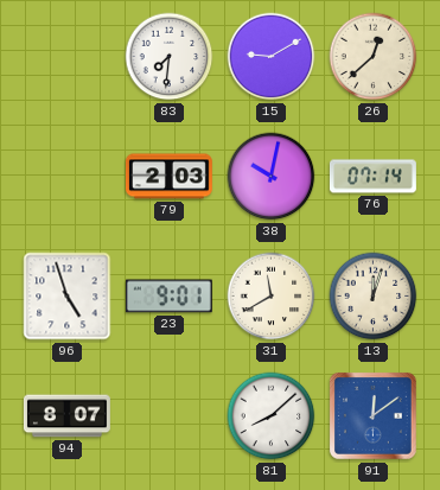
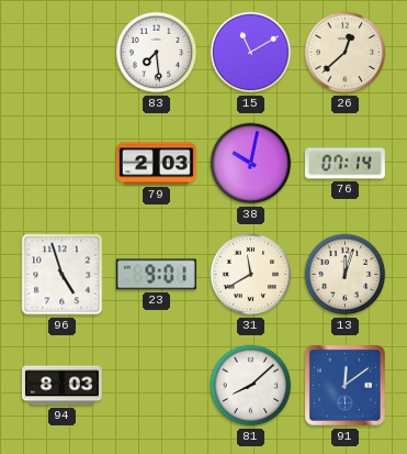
83: 7:31 -> 7:29
15: 9:10 -> 11:10
94: 8:07 -> 8:03
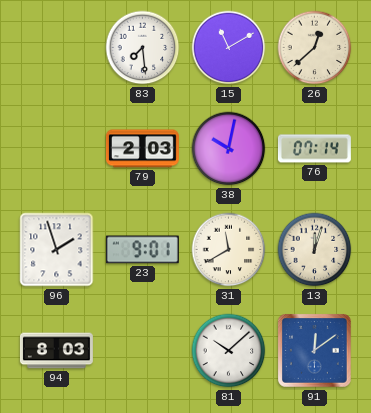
96: 4:57 -> 1:57
81: 8:08 -> 10:08
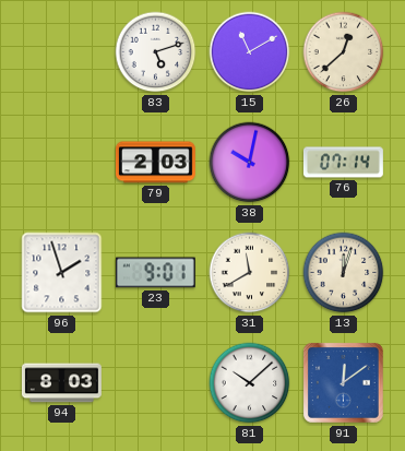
83: 7:29 -> 5:12
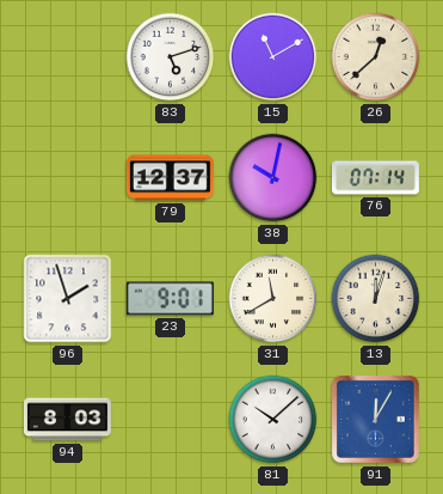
79: 2:03 -> 12:37
91: 12:09 -> 12:05
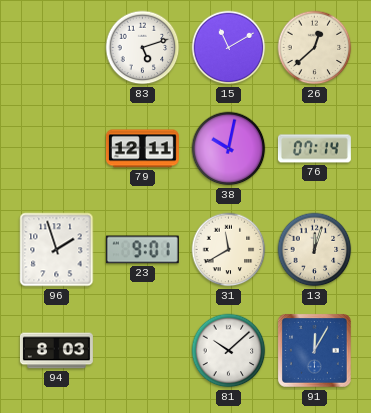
79: 12:37 -> 12:11
